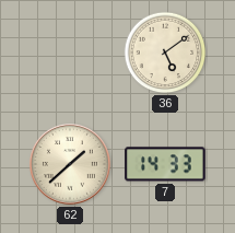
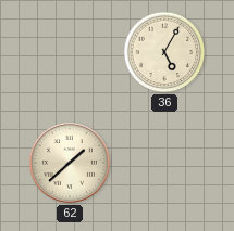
36: 5:09 -> 5:05
7: 14:33 -> none
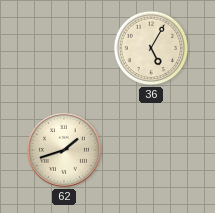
62: 1:38 -> 1:42
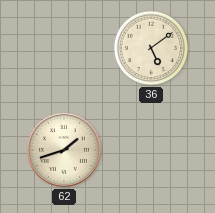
36: 5:05 -> 5:09
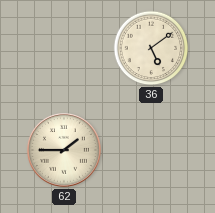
62: 1:42 -> 1:45
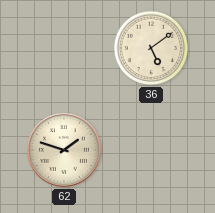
62: 1:45 -> 1:48
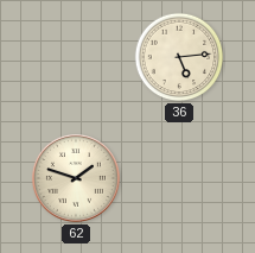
36: 5:09 -> 5:14
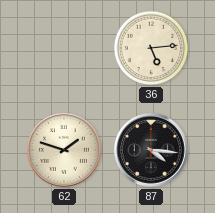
87: none -> 4:16
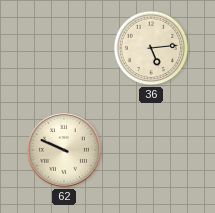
62: 1:48 -> 9:49
87: 4:16 -> none
